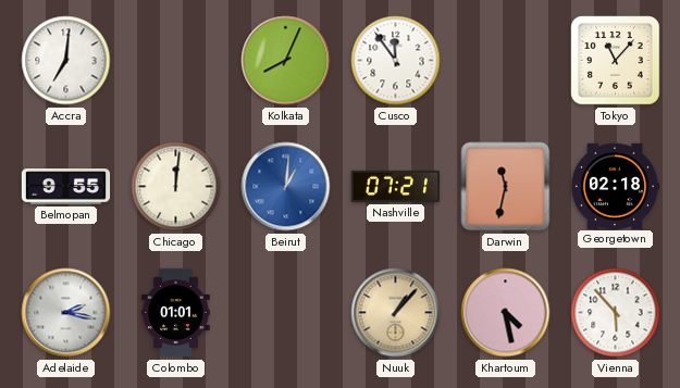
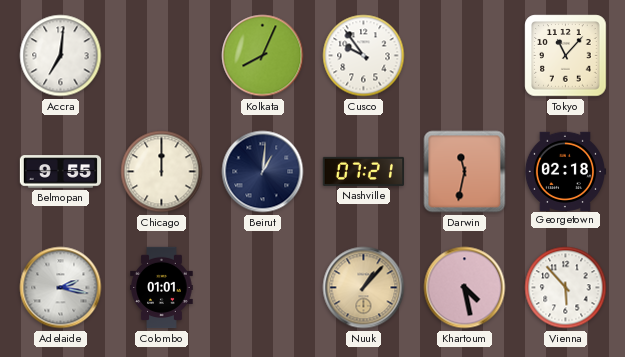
Cusco: 11:54 -> 9:54
Chicago: 12:01 -> 12:00
Beirut dial: blue -> navy
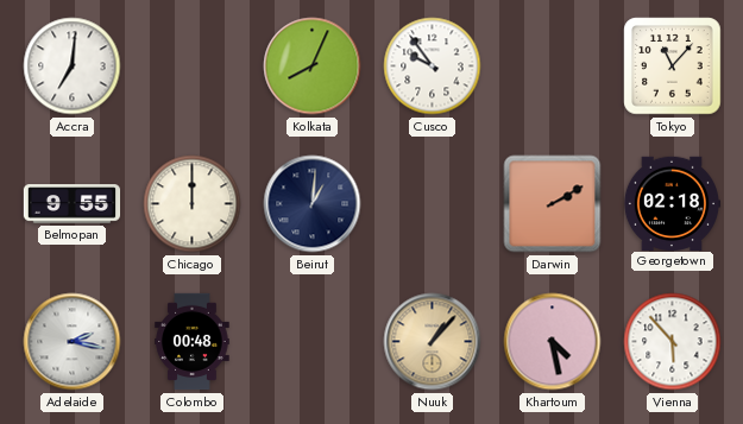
Nashville: 07:21 -> none
Darwin: 11:32 -> 2:10
Colombo: 01:01 -> 00:48
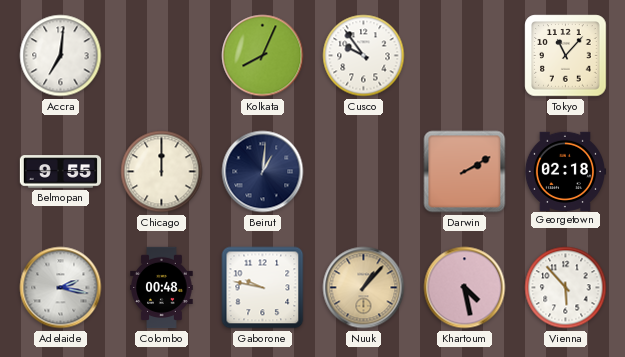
Gaborone: none -> 9:47
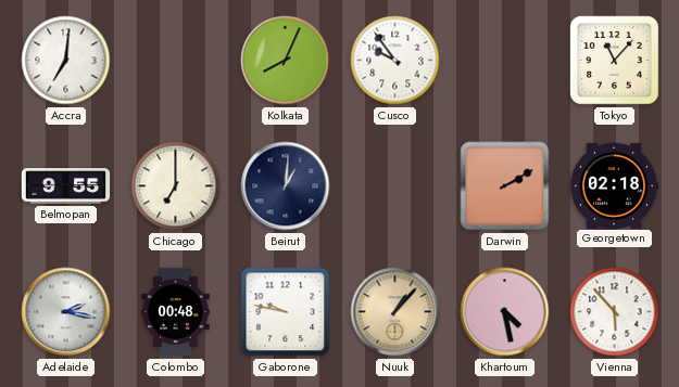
Chicago: 12:00 -> 7:00
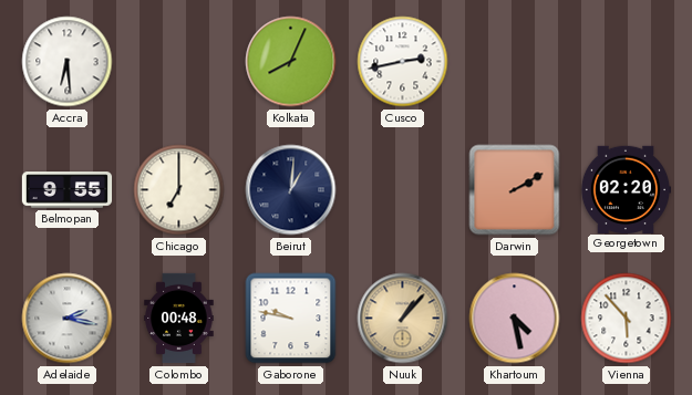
Accra: 7:01 -> 6:29
Cusco: 9:54 -> 2:43
Tokyo: 11:07 -> none
Georgetown: 02:18 -> 02:20
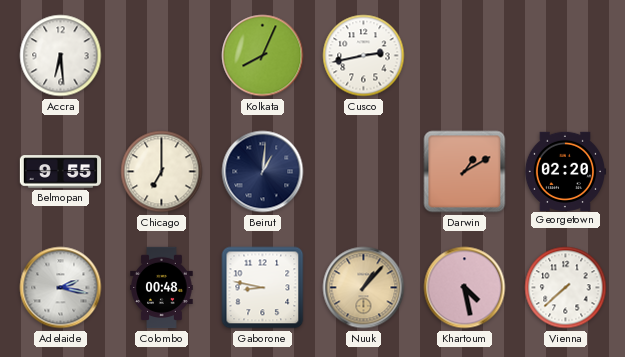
Darwin: 2:10 -> 1:10
Gaborone: 9:47 -> 8:47
Vienna: 5:53 -> 7:38
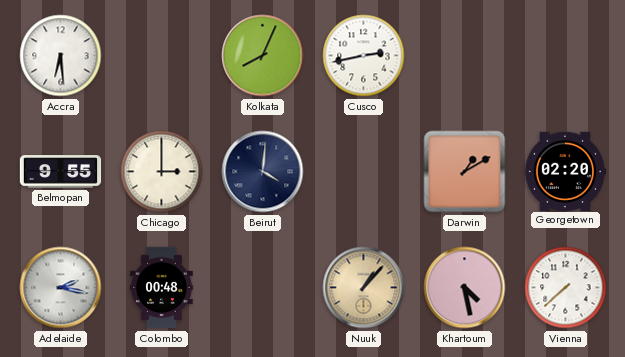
Chicago: 7:00 -> 3:00
Beirut: 1:01 -> 4:01
Gaborone: 8:47 -> none
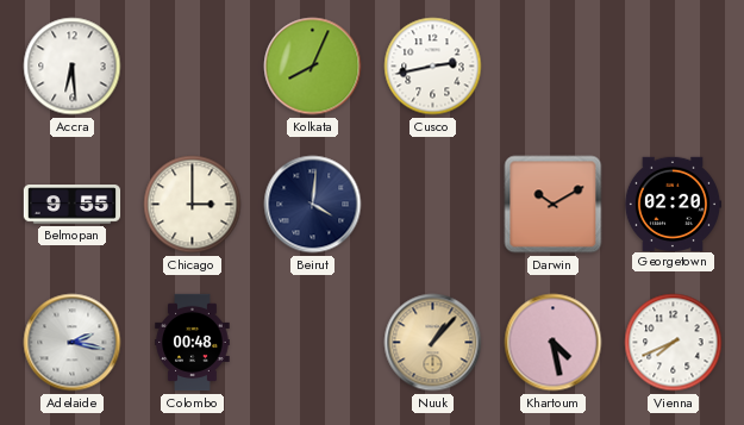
Darwin: 1:10 -> 10:10
Vienna: 7:38 -> 7:41
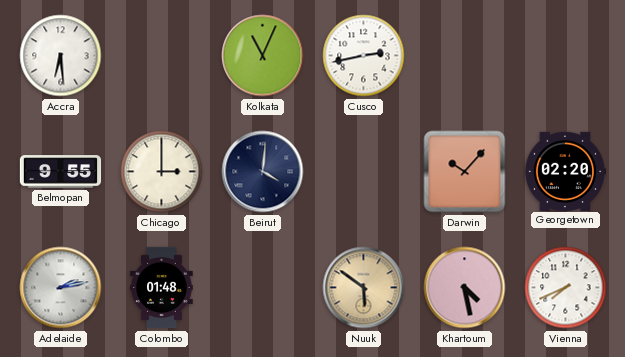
Kolkata: 8:04 -> 11:04
Darwin: 10:10 -> 10:07
Adelaide: 2:17 -> 2:13
Colombo: 00:48 -> 01:48
Nuuk: 1:07 -> 5:51
